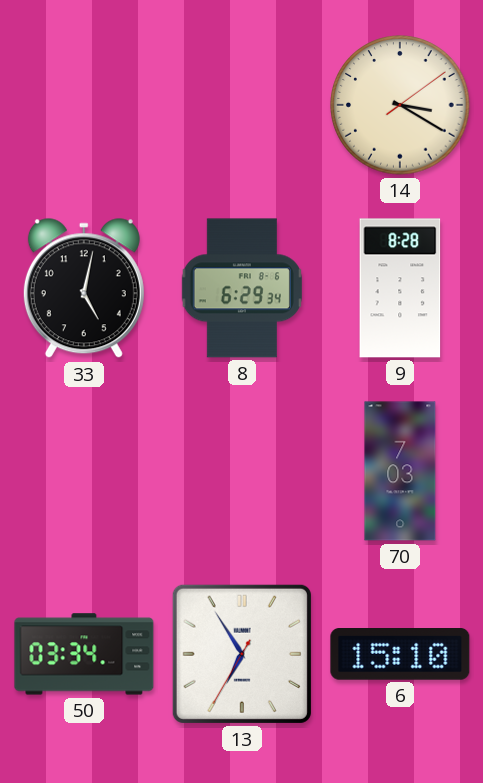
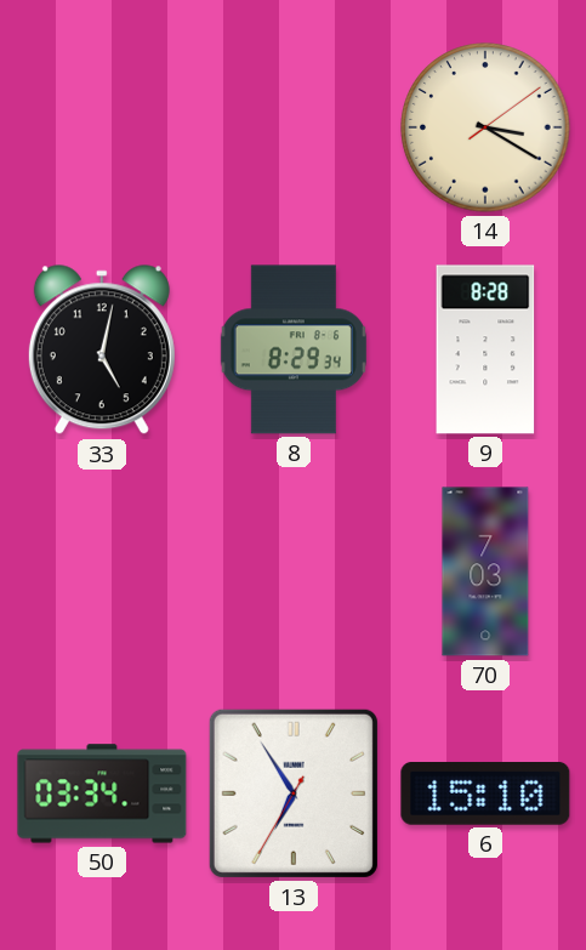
8: 6:29 -> 8:29
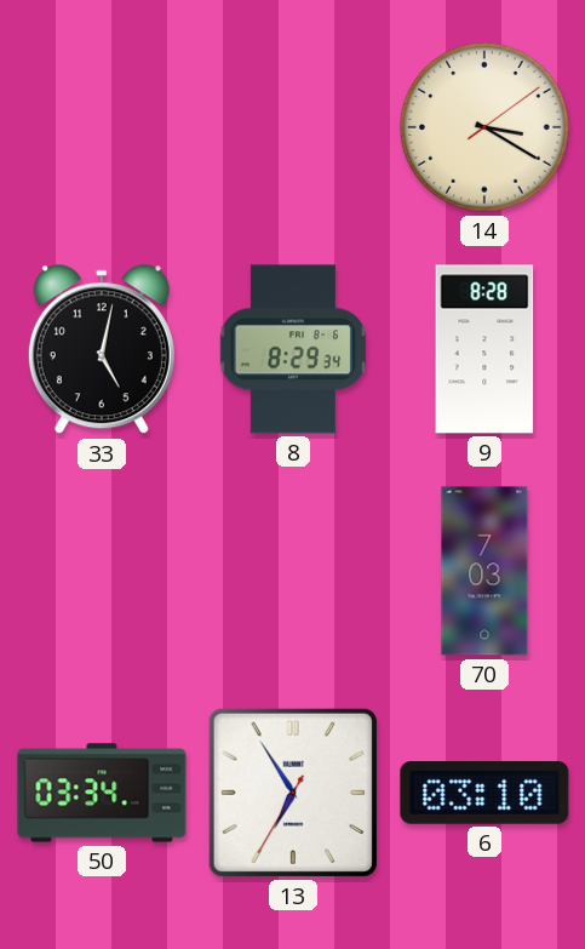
6: 15:10 -> 03:10
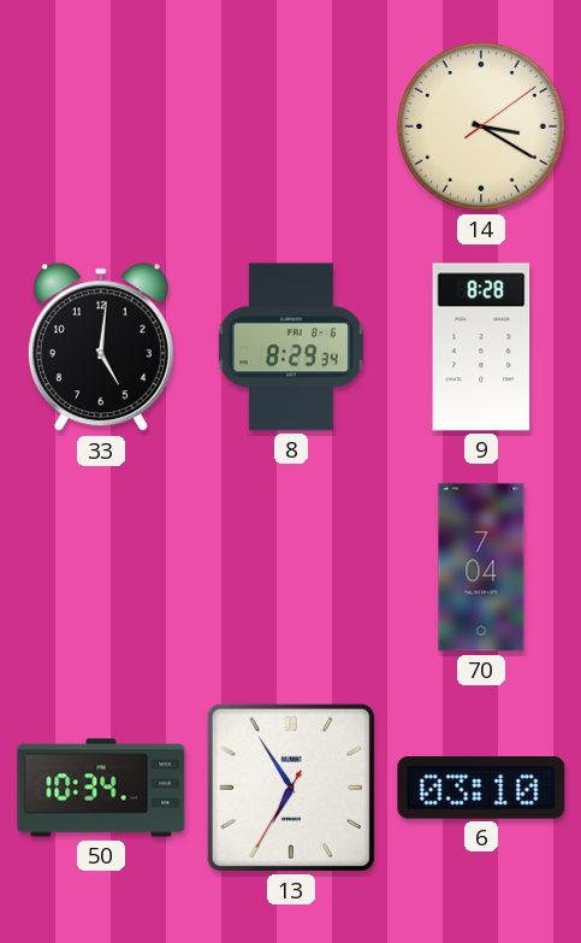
33: 5:02 -> 5:01
70: 7:03 -> 7:04
50: 03:34 -> 10:34
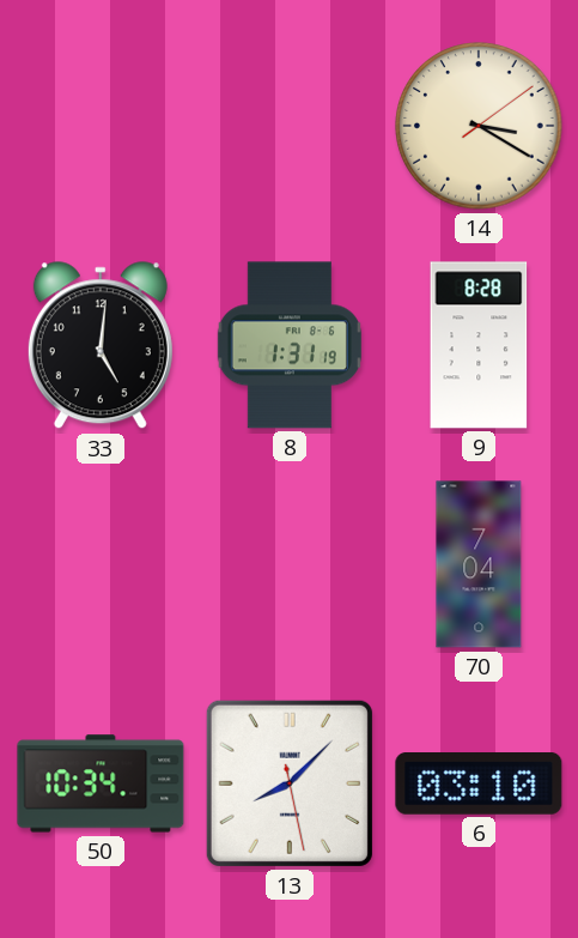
8: 8:29 -> 1:31
13: 6:54 -> 8:07
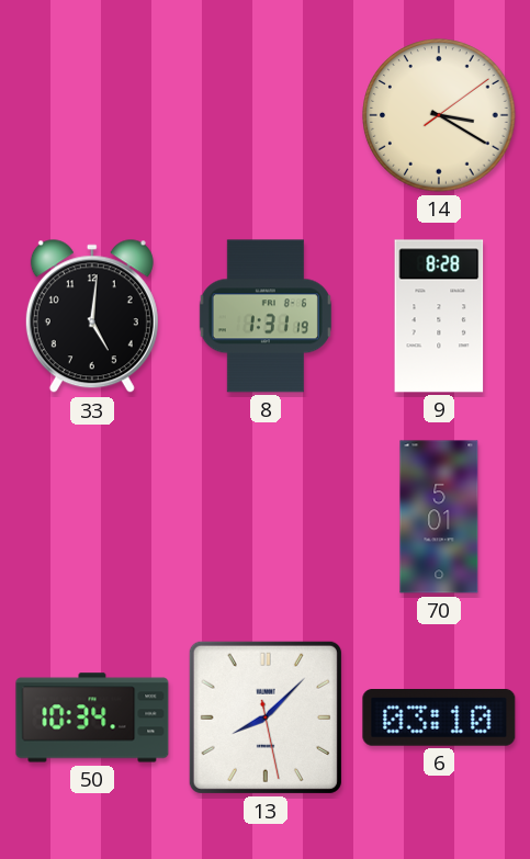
70: 7:04 -> 5:01
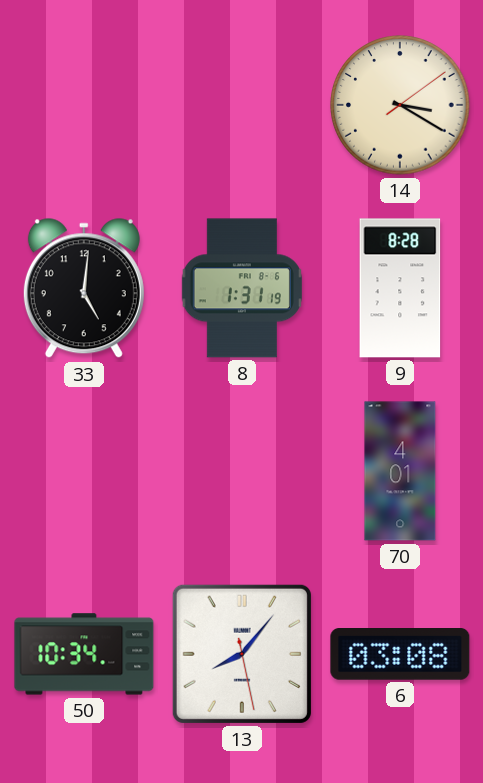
70: 5:01 -> 4:01
13: 8:07 -> 8:06
6: 03:10 -> 03:08
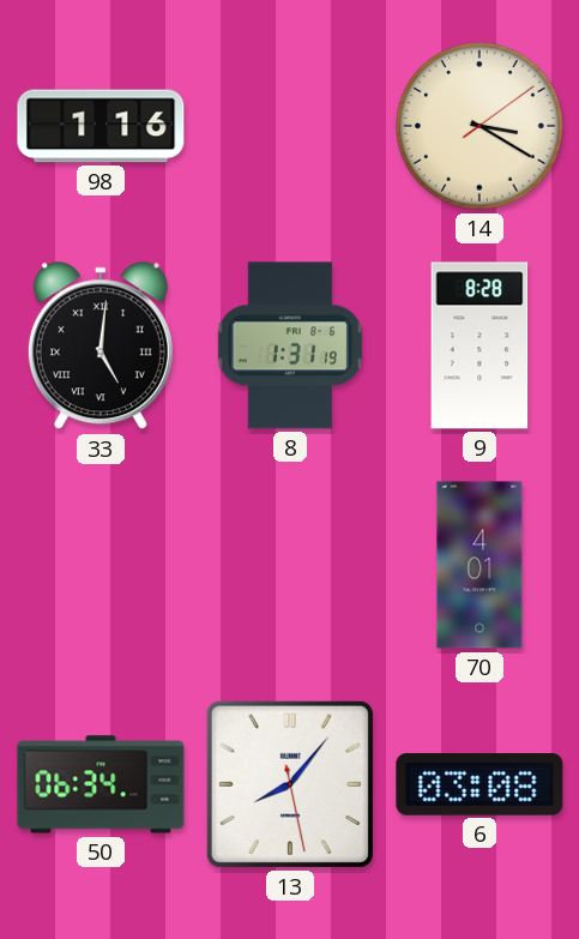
98: none -> 1:16
33 numerals: Arabic -> Roman
50: 10:34 -> 06:34
